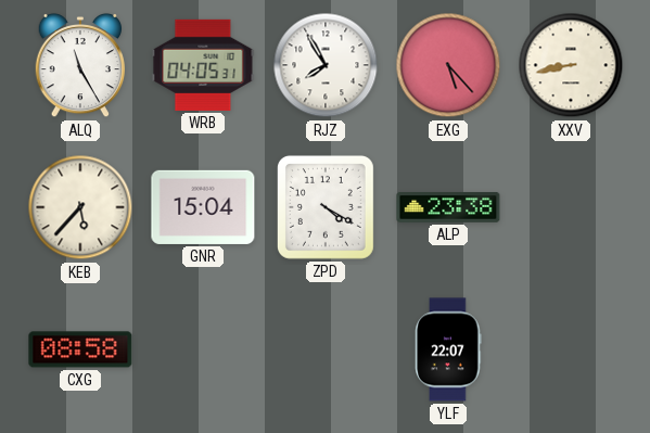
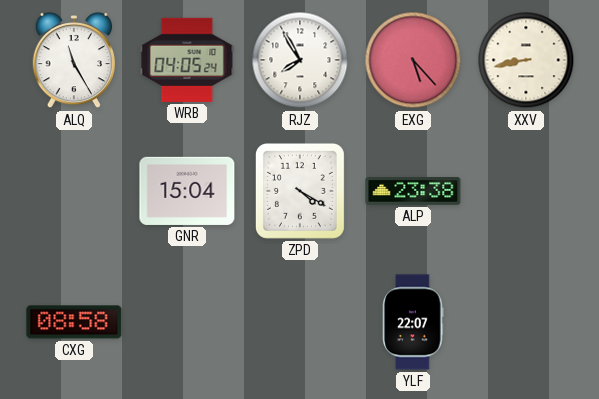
WRB: 04:05:31 -> 04:05:24
KEB: 5:37 -> none
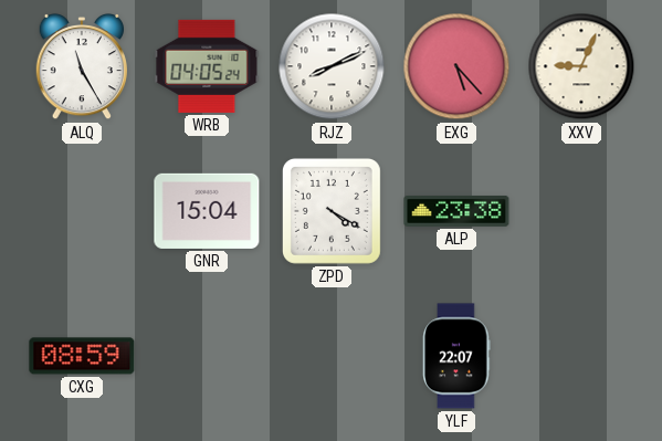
RJZ: 7:55 -> 8:11
XXV: 8:43 -> 9:04
CXG: 08:58 -> 08:59
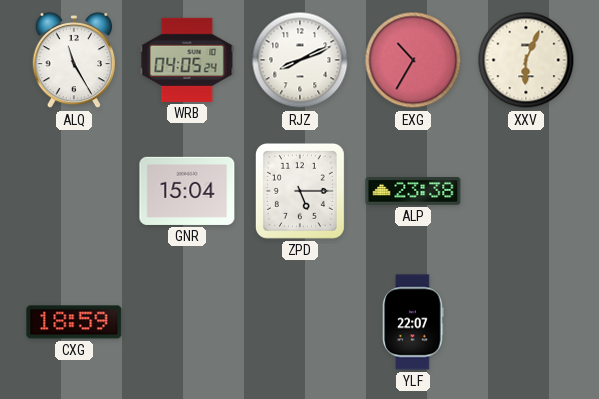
EXG: 5:23 -> 10:35
XXV: 9:04 -> 6:04
ZPD: 4:20 -> 5:15
CXG: 08:59 -> 18:59
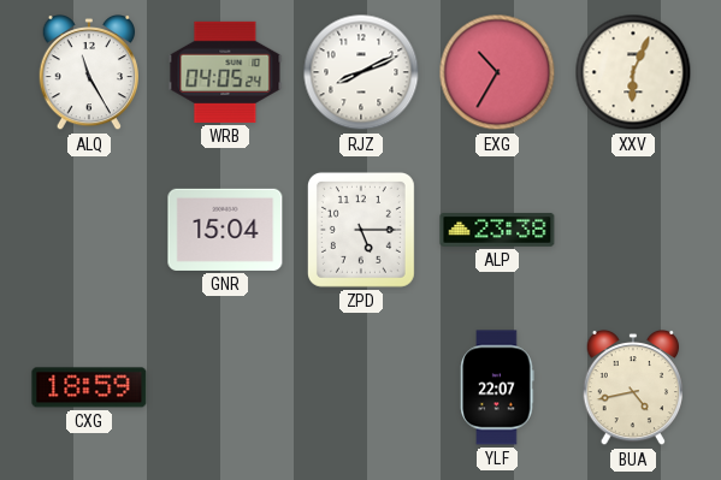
BUA: none -> 4:43
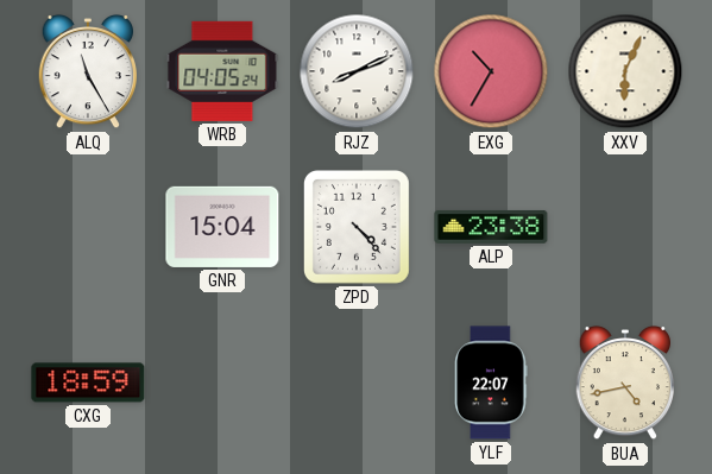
ZPD: 5:15 -> 4:23
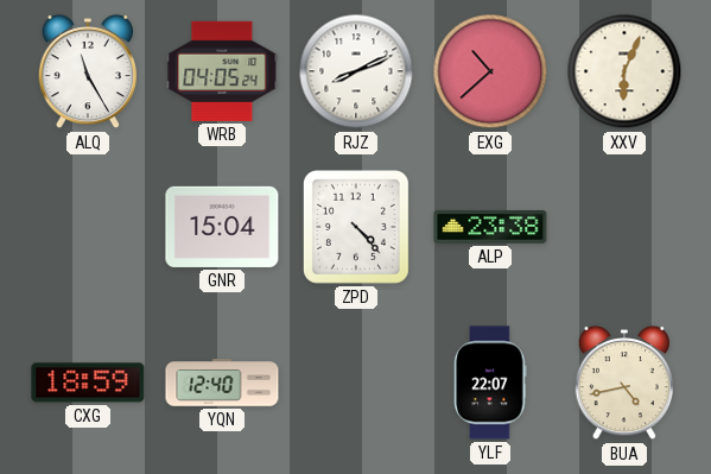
EXG: 10:35 -> 10:38
YQN: none -> 12:40
